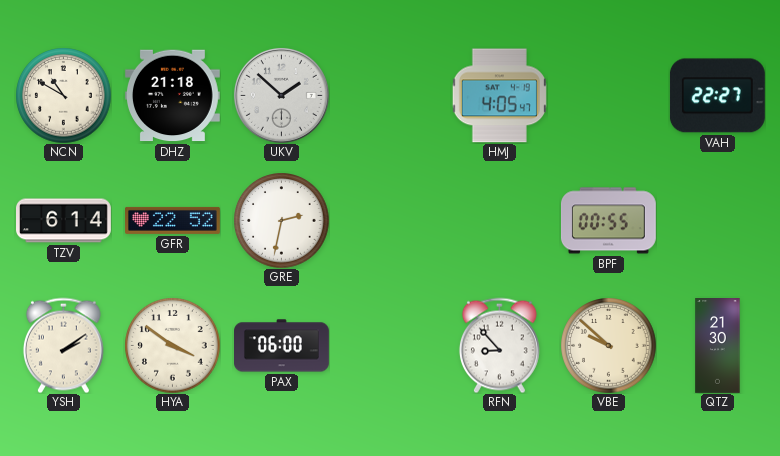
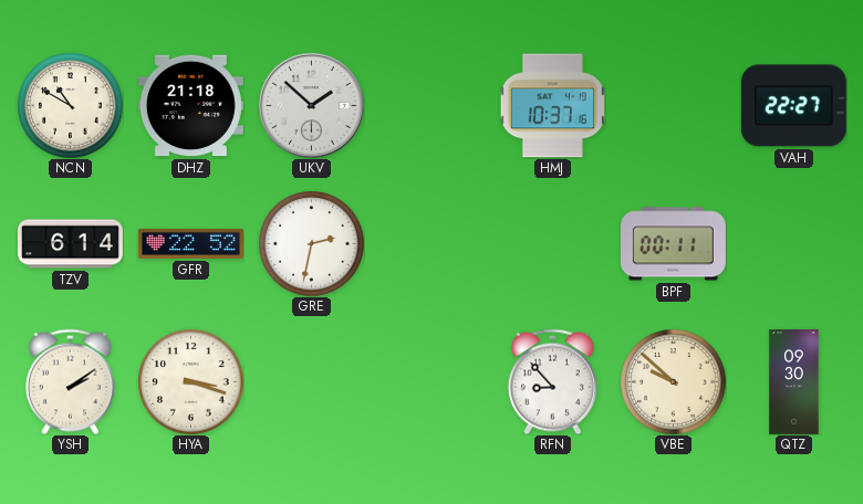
HMJ: 4:05 -> 10:37
BPF: 00:55 -> 00:11
HYA: 3:51 -> 3:18
PAX: 06:00 -> none
QTZ: 21:30 -> 09:30
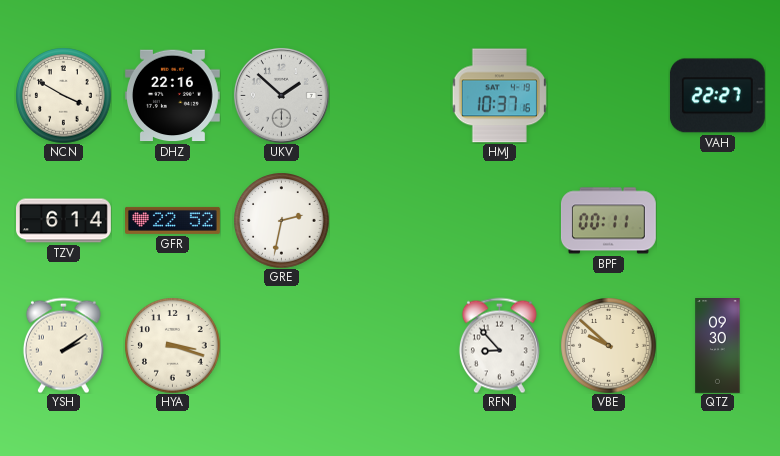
NCN: 10:50 -> 3:50
DHZ: 21:18 -> 22:16
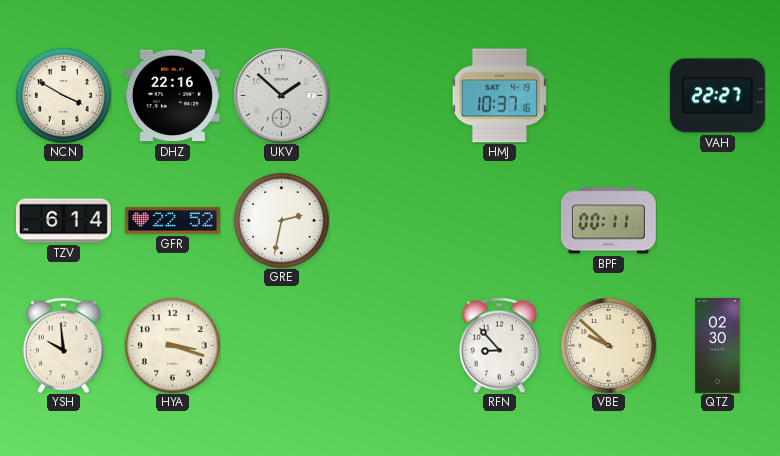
YSH: 2:09 -> 9:59
QTZ: 09:30 -> 02:30
